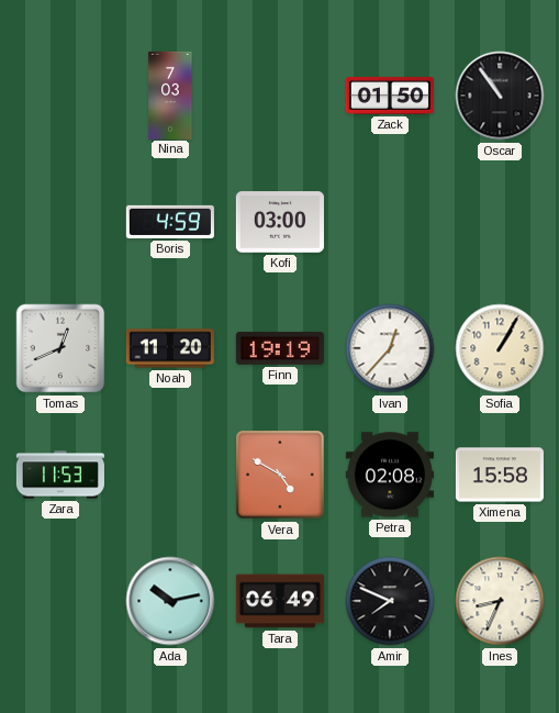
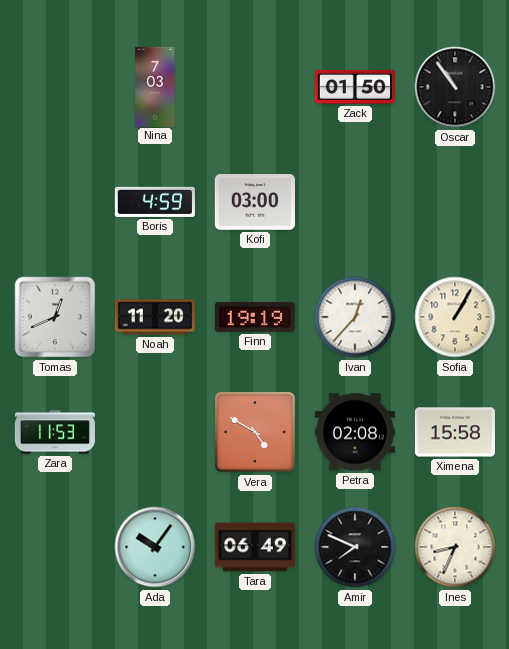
Ada: 10:13 -> 10:06
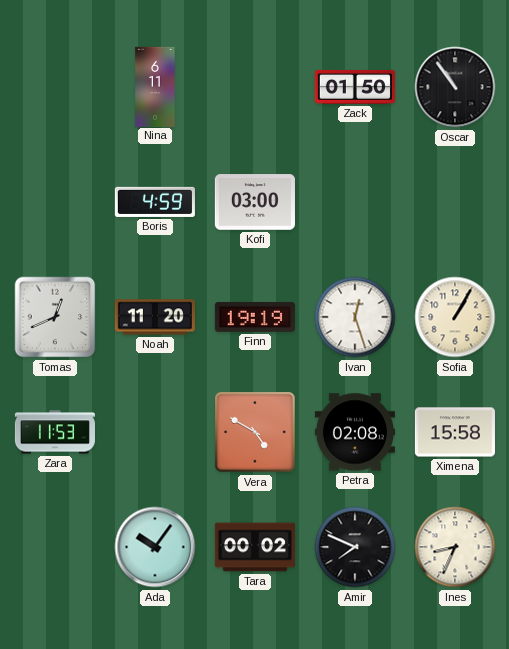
Nina: 7:03 -> 6:11
Ivan: 12:37 -> 12:27
Tara: 06:49 -> 00:02
